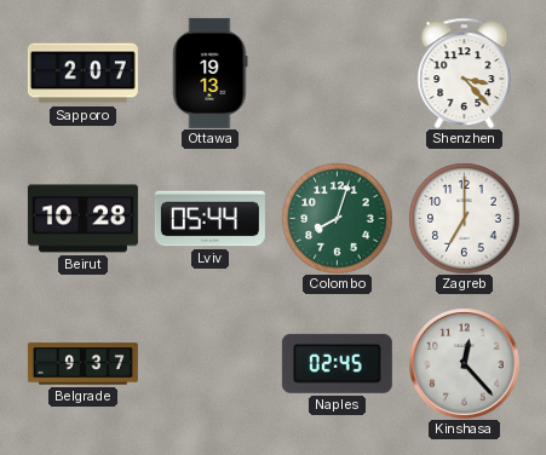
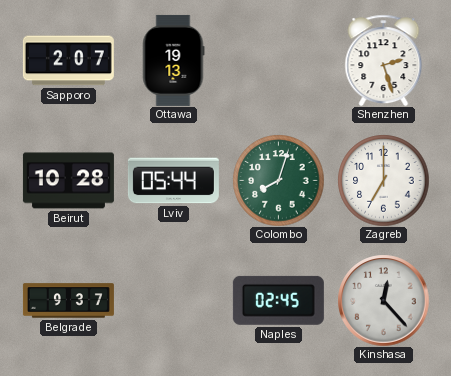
Shenzhen: 3:23 -> 2:27
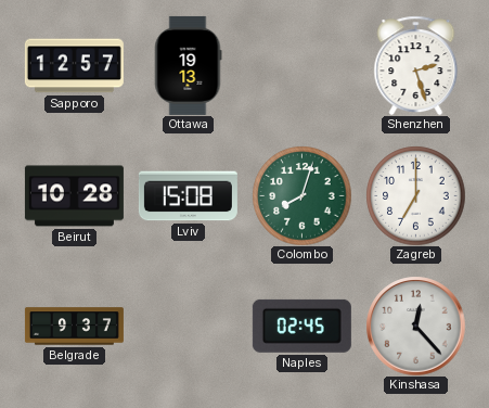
Sapporo: 2:07 -> 12:57
Lviv: 05:44 -> 15:08
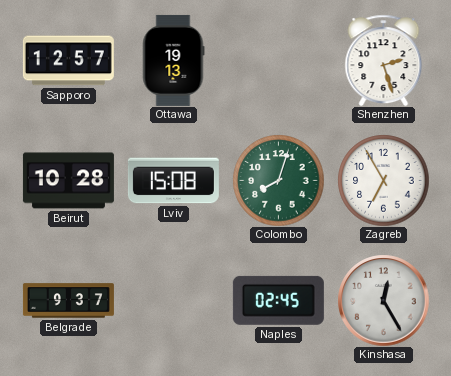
Zagreb: 7:00 -> 6:55
Kinshasa: 12:23 -> 12:25
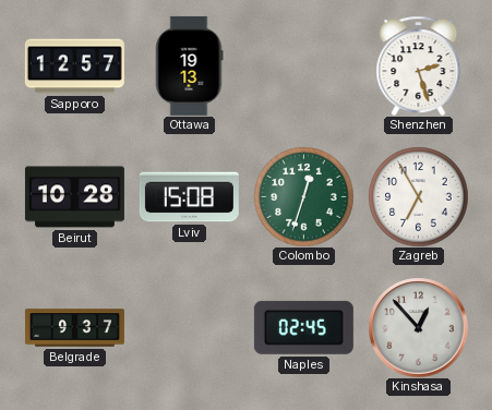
Colombo: 8:03 -> 12:33
Kinshasa: 12:25 -> 12:53
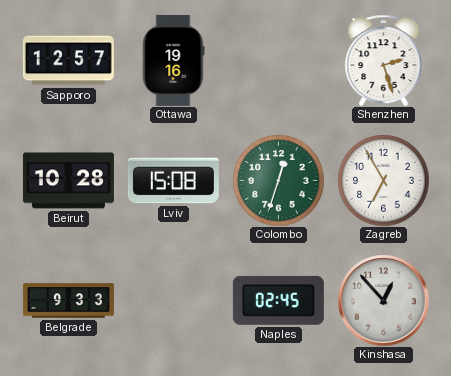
Ottawa: 19:13 -> 19:16
Belgrade: 9:37 -> 9:33
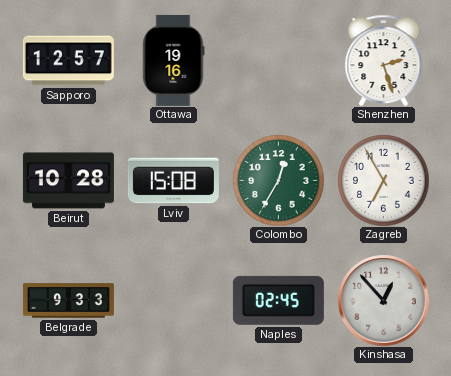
Colombo: 12:33 -> 12:35
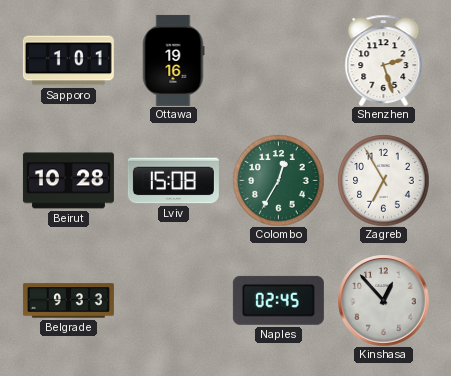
Sapporo: 12:57 -> 1:01
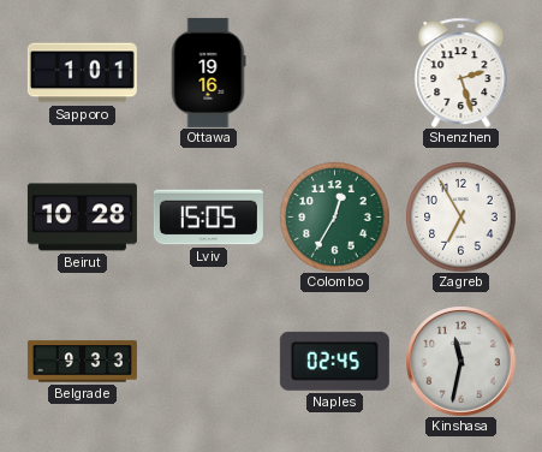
Lviv: 15:08 -> 15:05
Kinshasa: 12:53 -> 11:32
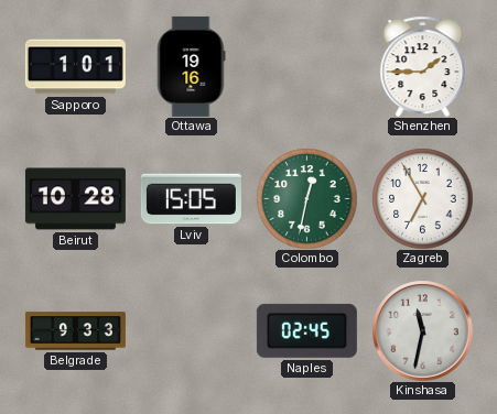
Shenzhen: 2:27 -> 1:45
Colombo: 12:35 -> 12:32
